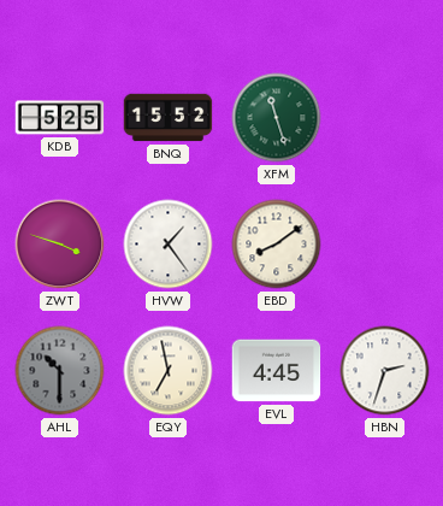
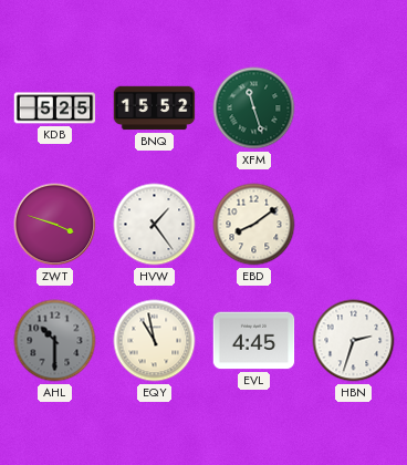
EQY: 6:58 -> 10:58
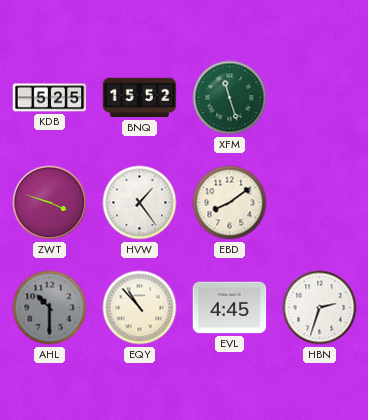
EQY: 10:58 -> 10:53
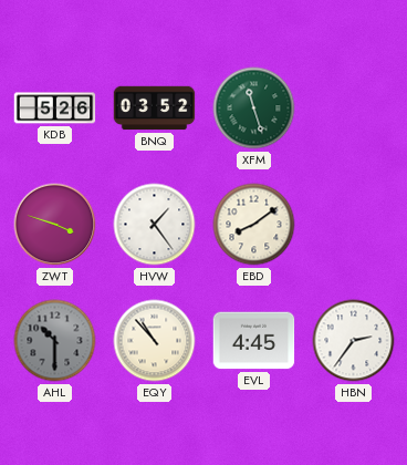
KDB: 5:25 -> 5:26
BNQ: 15:52 -> 03:52
HBN: 2:33 -> 2:36
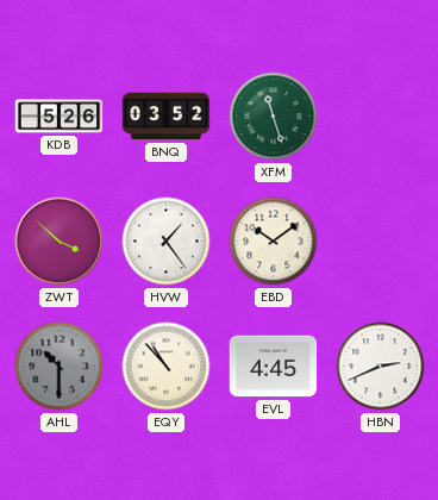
ZWT: 3:48 -> 3:52
EBD: 8:09 -> 10:09
HBN: 2:36 -> 2:41
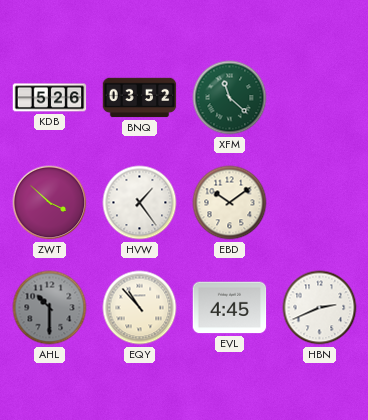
XFM: 11:27 -> 11:22
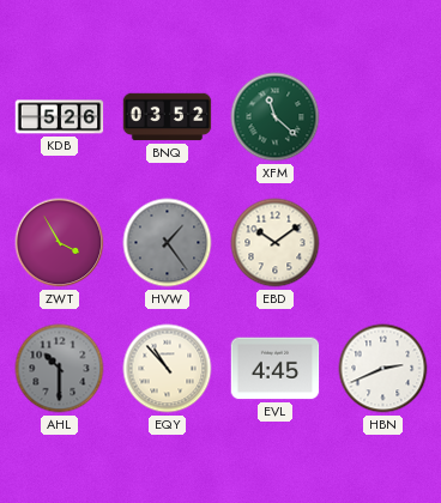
ZWT: 3:52 -> 3:55
HVW dial: white -> grey
